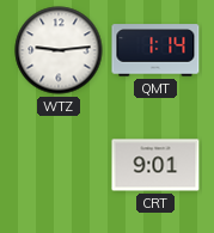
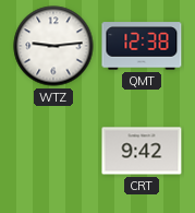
QMT: 1:14 -> 12:38
CRT: 9:01 -> 9:42
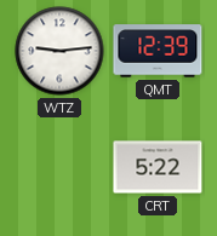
QMT: 12:38 -> 12:39
CRT: 9:42 -> 5:22
